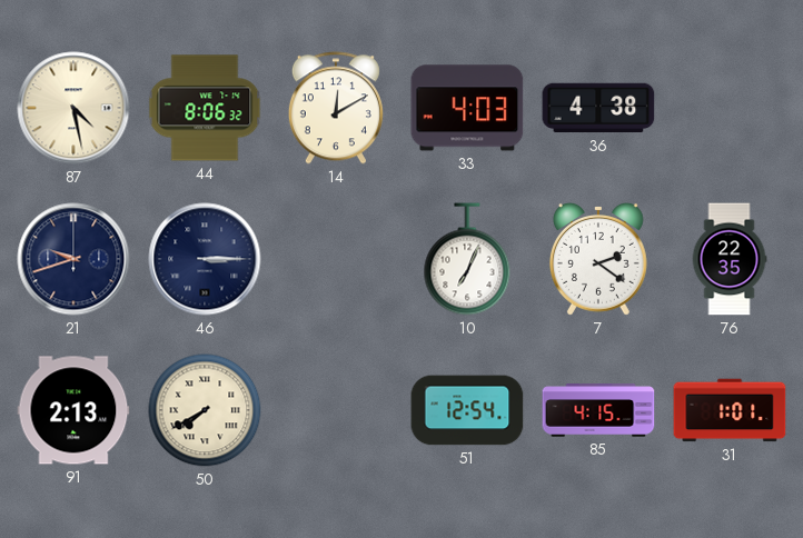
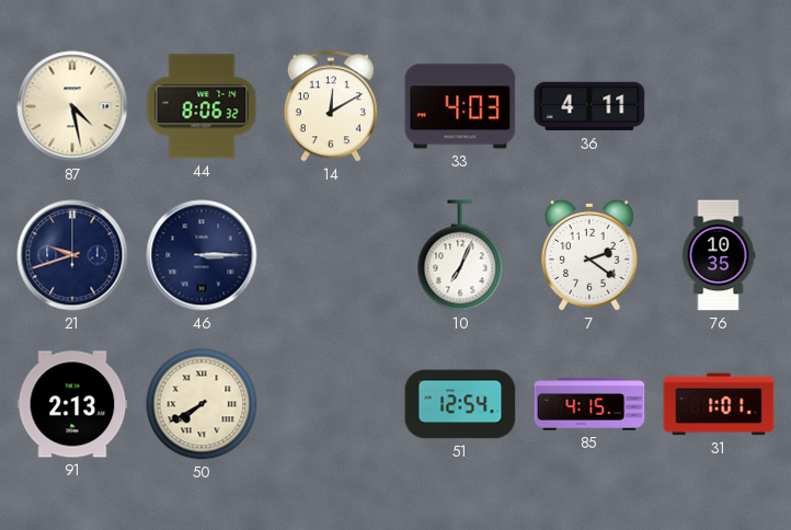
36: 4:38 -> 4:11
76: 22:35 -> 10:35
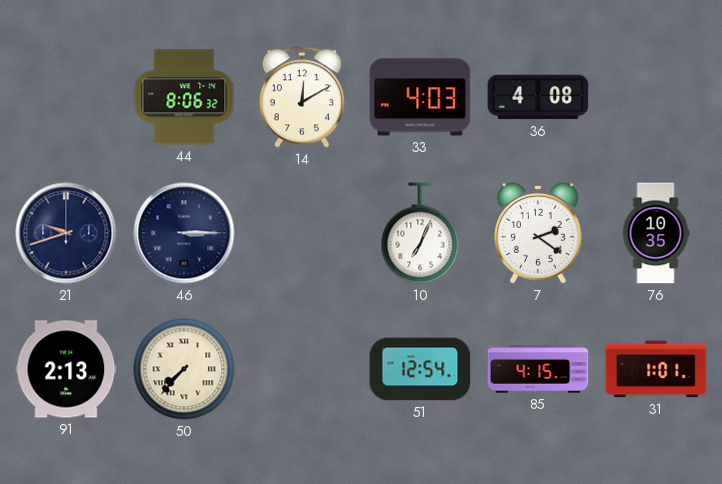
87: 4:28 -> none
36: 4:11 -> 4:08
50: 7:40 -> 7:37
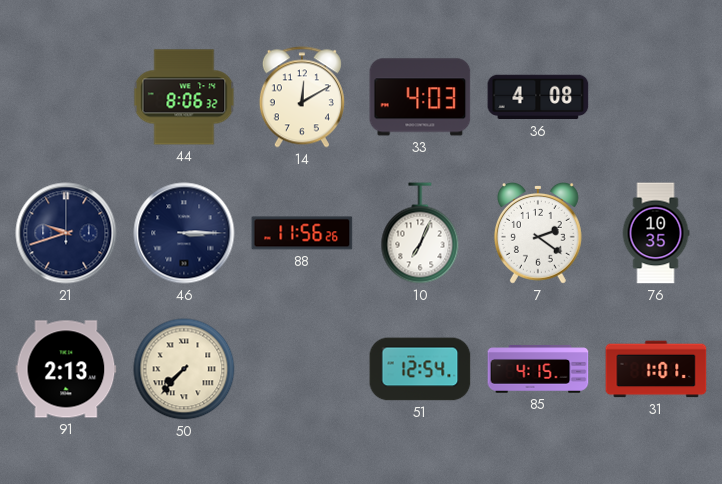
88: none -> 11:56
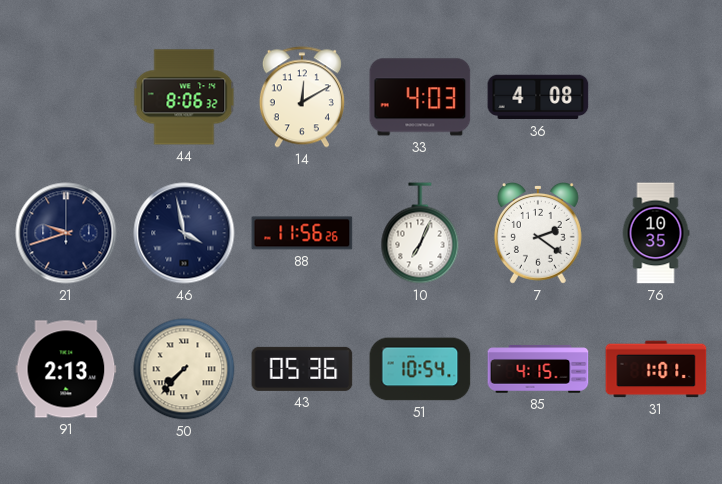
46: 3:15 -> 3:58
43: none -> 05:36
51: 12:54 -> 10:54
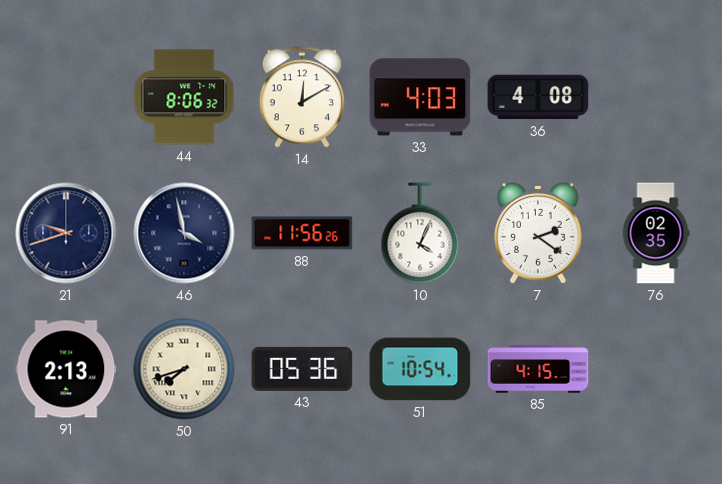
10: 7:04 -> 4:04
76: 10:35 -> 02:35
50: 7:37 -> 7:42
31: 1:01 -> none
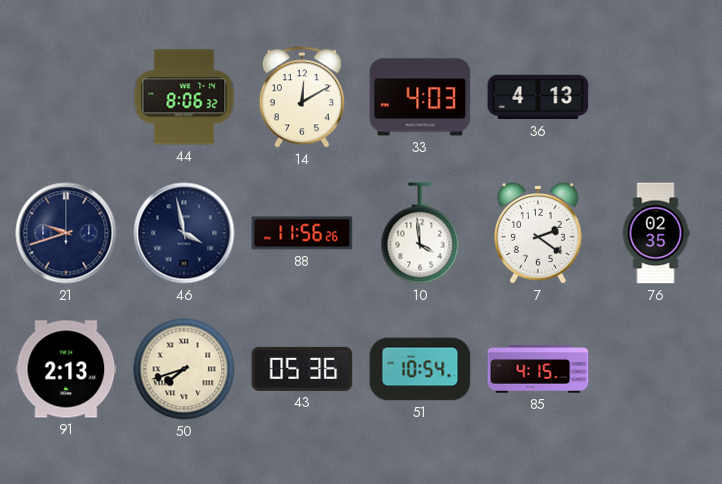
36: 4:08 -> 4:13
10: 4:04 -> 3:59
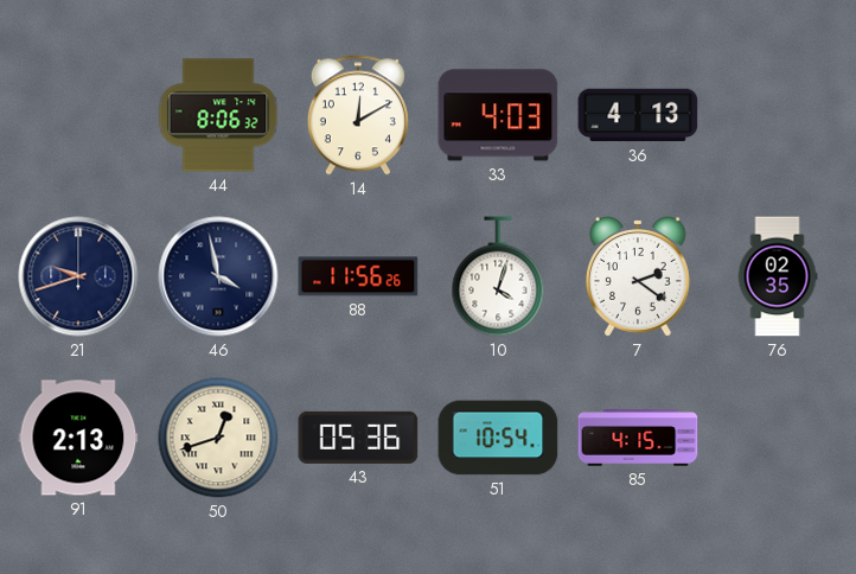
10: 3:59 -> 4:03
50: 7:42 -> 12:42
